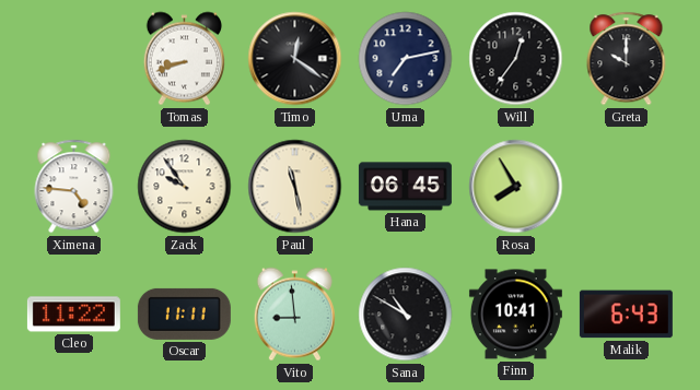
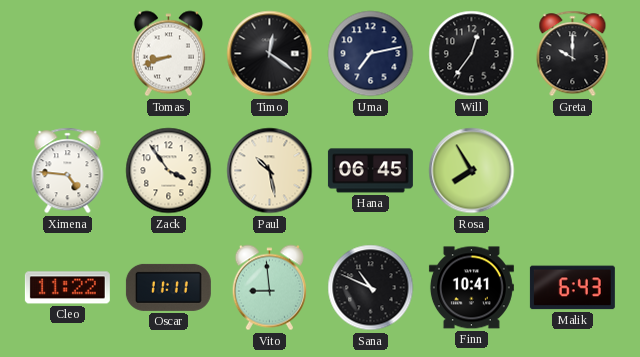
Zack: 9:54 -> 3:54
Paul: 11:28 -> 10:28
Sana: 10:50 -> 10:49
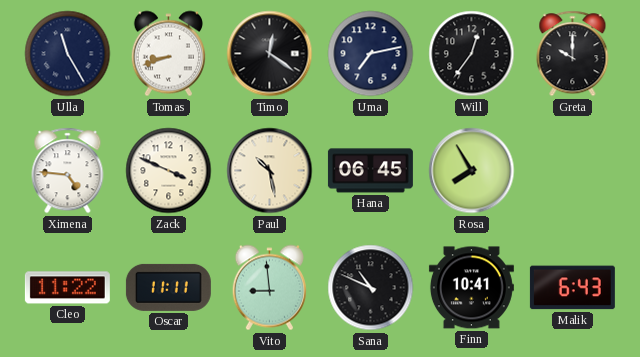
Ulla: none -> 11:25
Zack: 3:54 -> 3:49
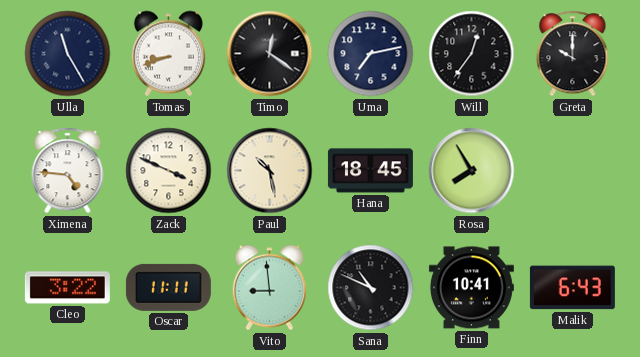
Hana: 06:45 -> 18:45
Cleo: 11:22 -> 3:22
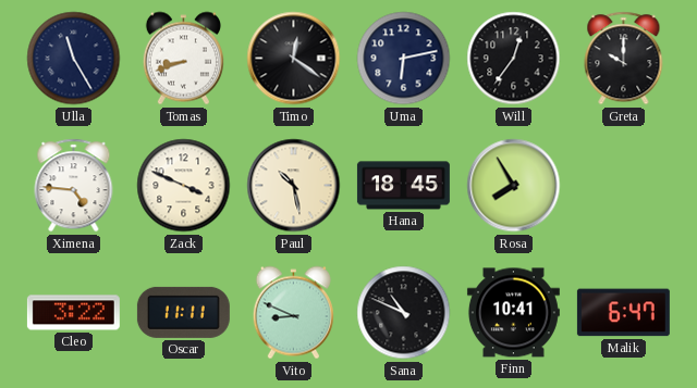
Uma: 7:13 -> 6:13
Vito: 8:59 -> 8:49
Malik: 6:43 -> 6:47
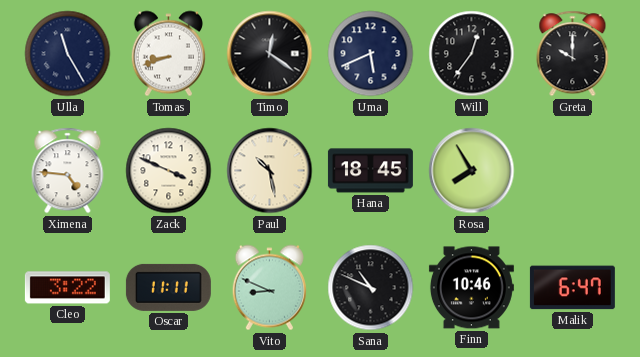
Uma: 6:13 -> 5:41
Finn: 10:41 -> 10:46
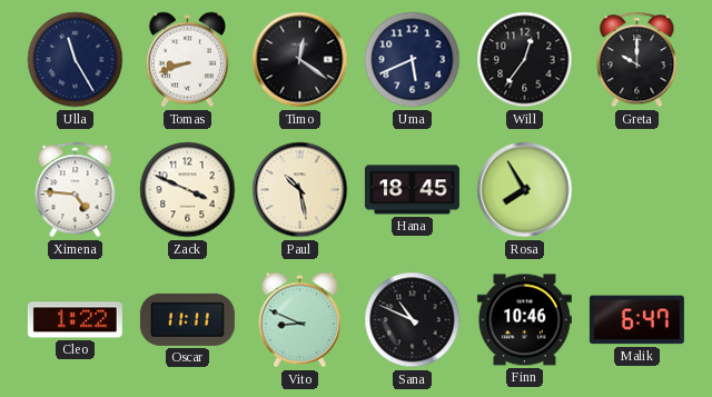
Cleo: 3:22 -> 1:22
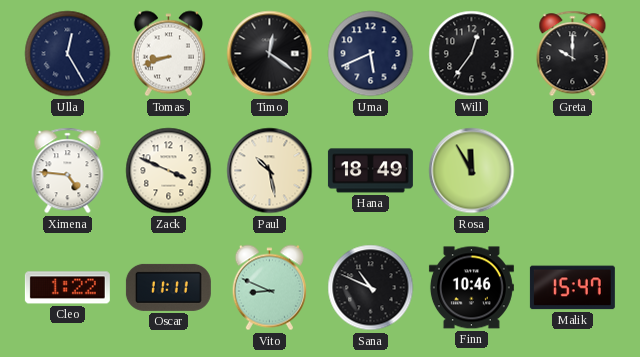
Ulla: 11:25 -> 12:25
Hana: 18:45 -> 18:49
Rosa: 7:55 -> 11:55
Malik: 6:47 -> 15:47
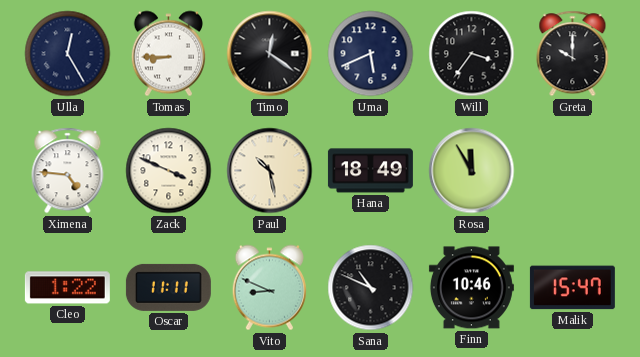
Tomas: 8:42 -> 8:45
Will: 12:36 -> 3:36
